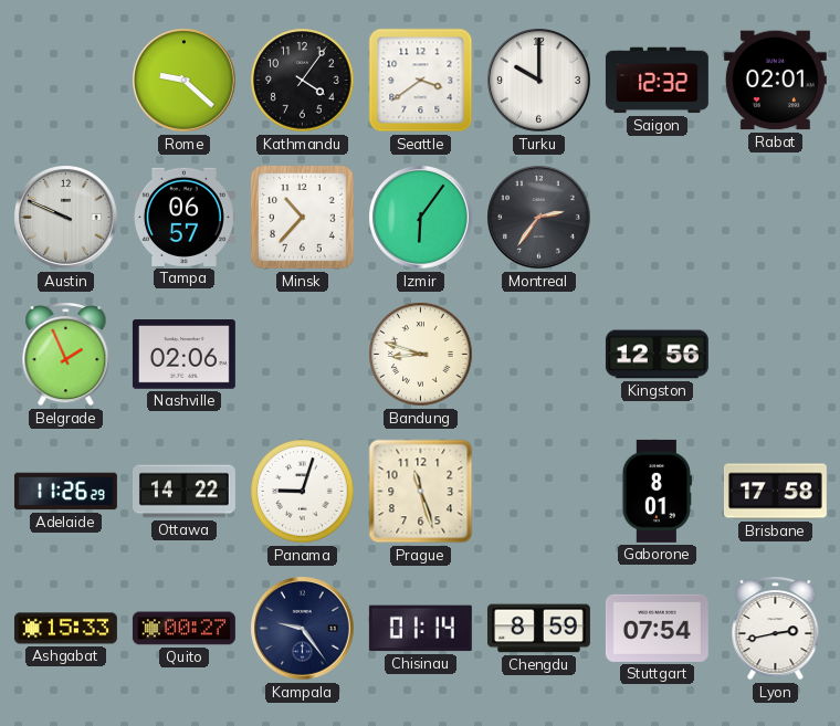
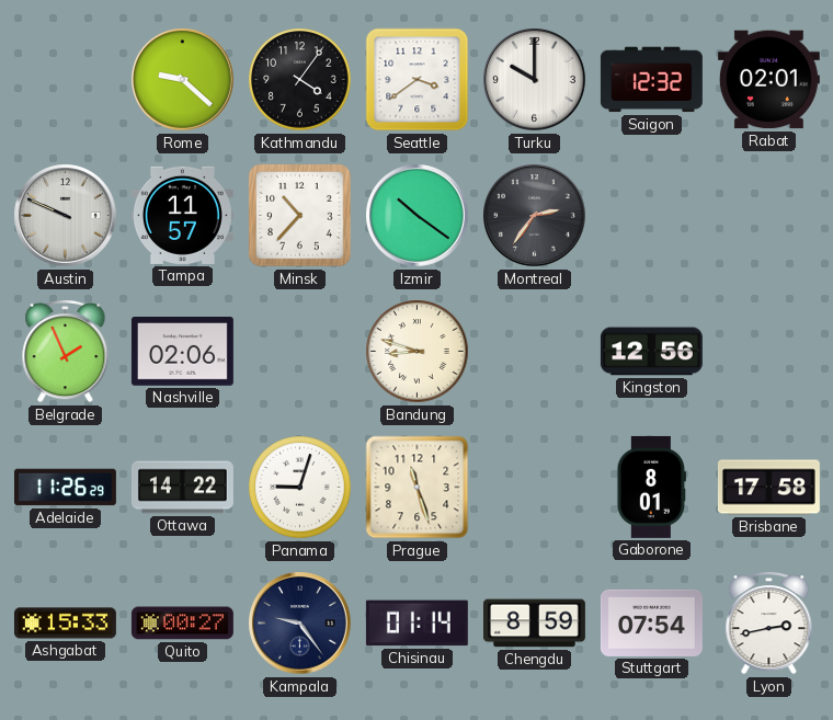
Tampa: 06:57 -> 11:57
Izmir: 6:06 -> 10:21
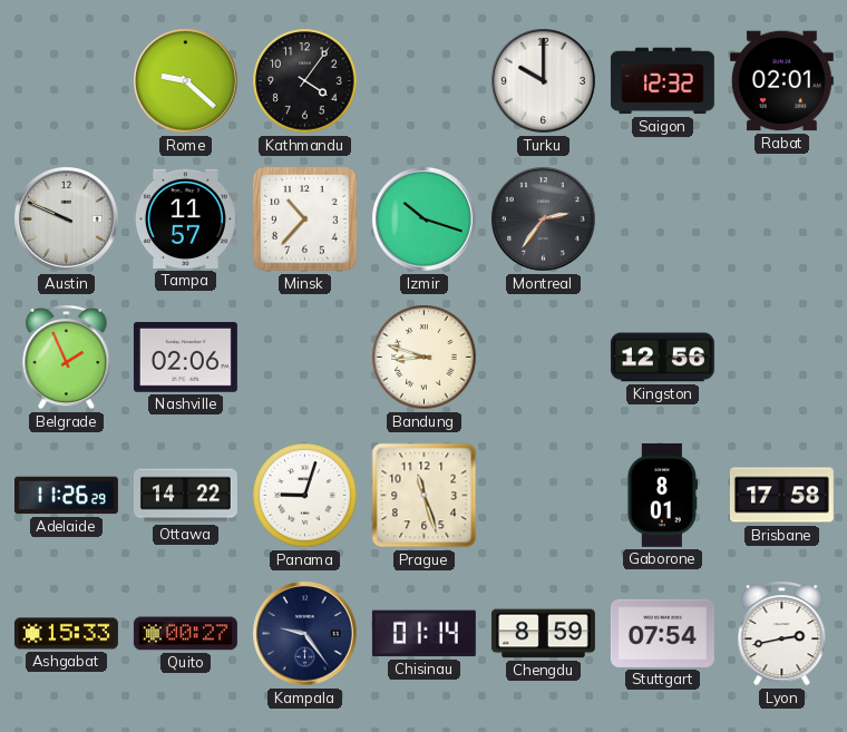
Seattle: 3:39 -> none
Izmir: 10:21 -> 10:18
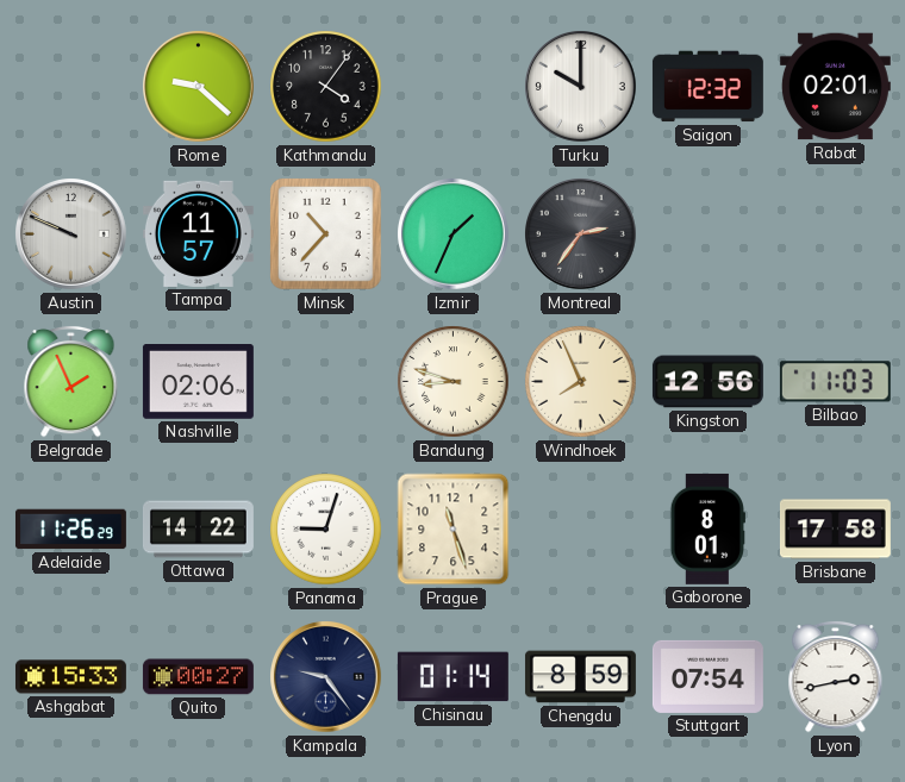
Izmir: 10:18 -> 1:34
Windhoek: none -> 7:56
Bilbao: none -> 11:03
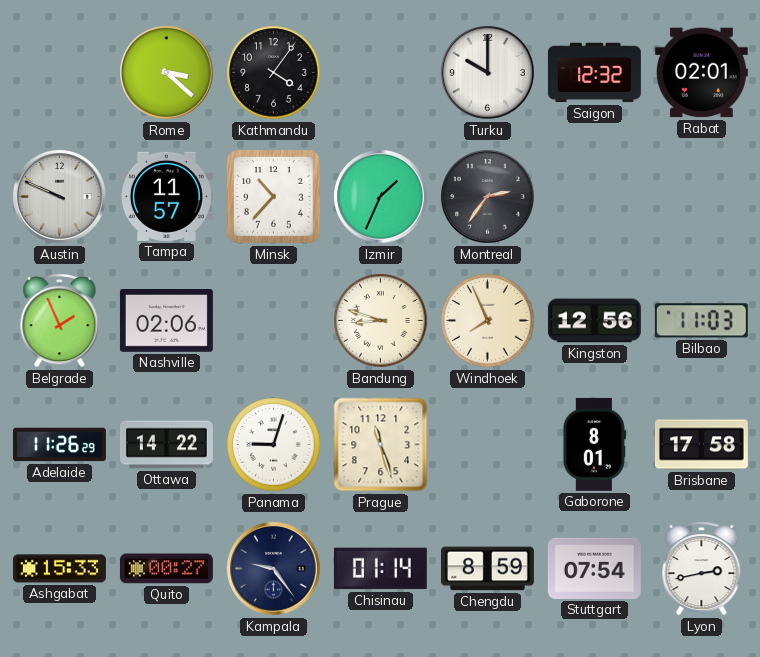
Rome: 9:22 -> 3:22
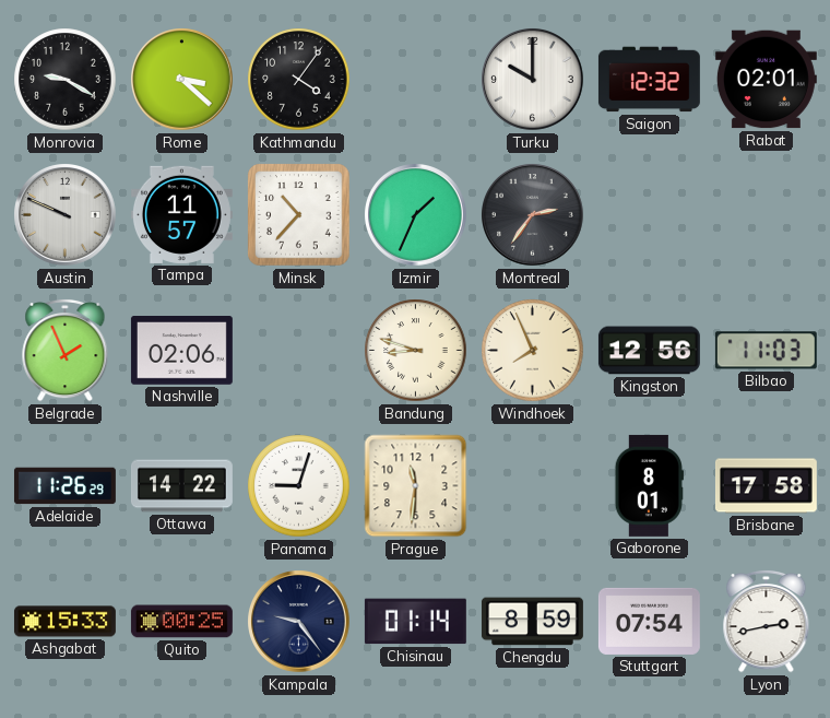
Monrovia: none -> 9:20
Prague: 11:27 -> 11:31
Quito: 00:27 -> 00:25
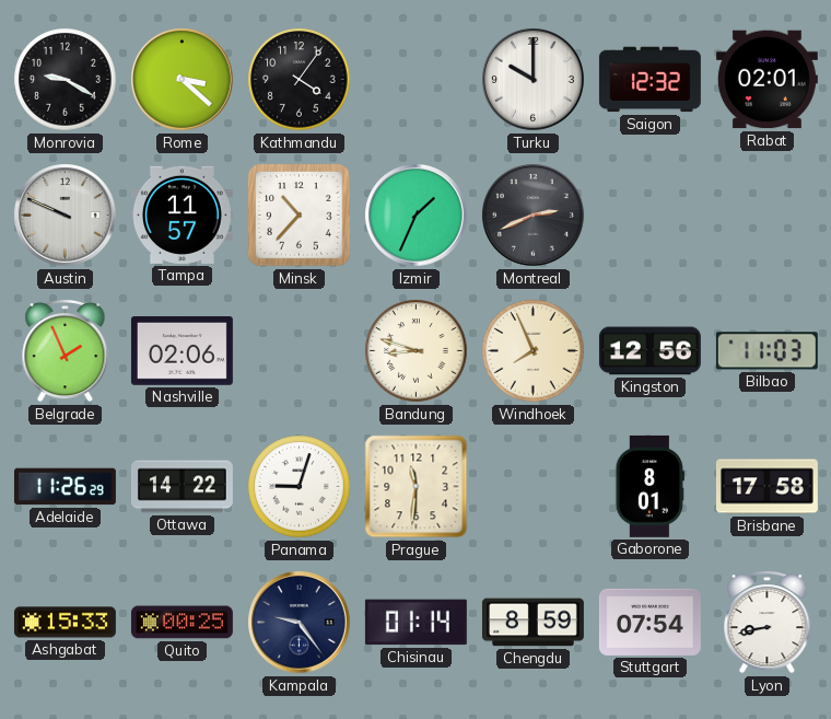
Montreal: 2:36 -> 2:41
Lyon: 2:43 -> 8:43
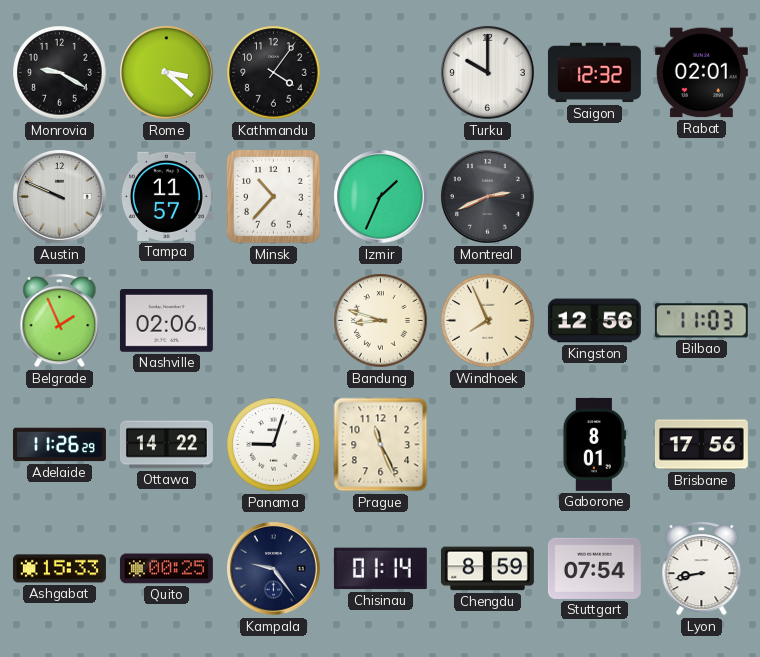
Prague: 11:31 -> 11:26
Brisbane: 17:58 -> 17:56
